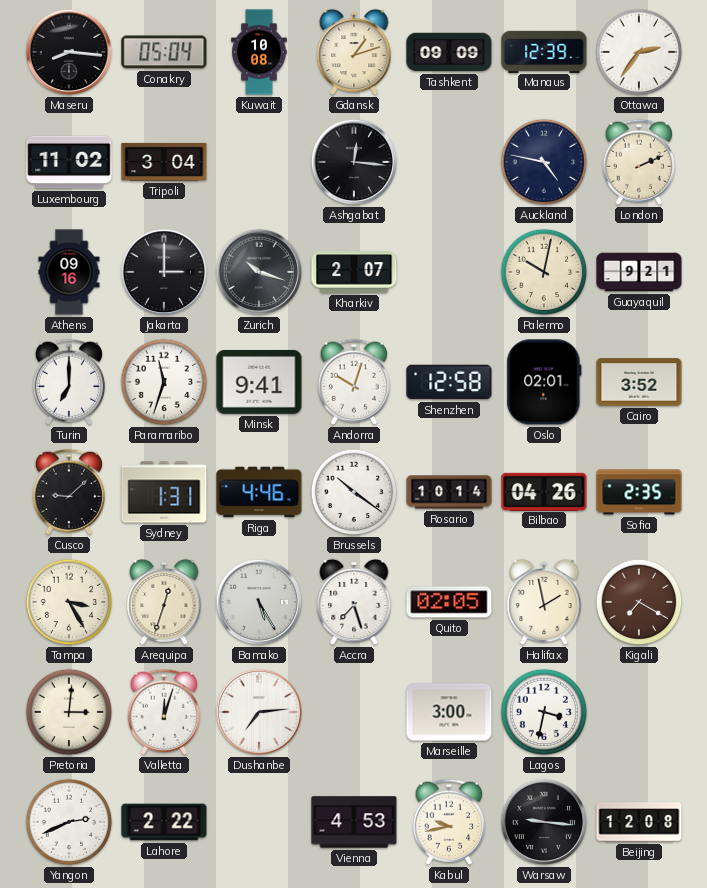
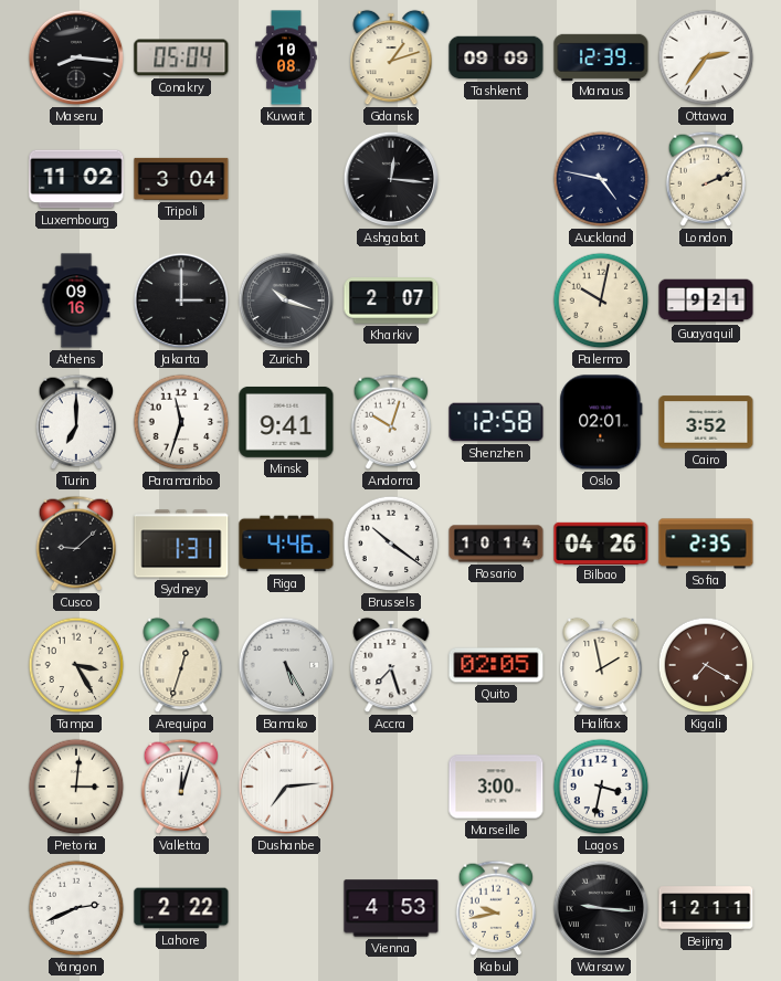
Beijing: 12:08 -> 12:11
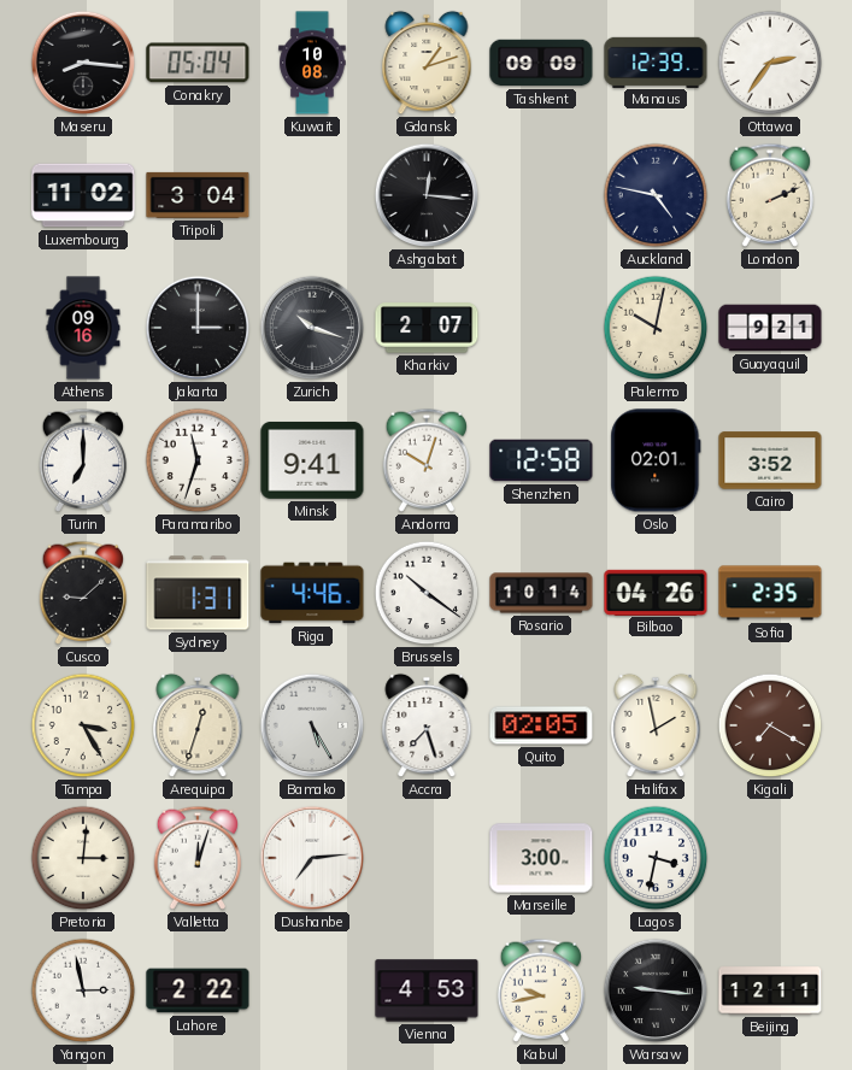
Yangon: 2:41 -> 2:58
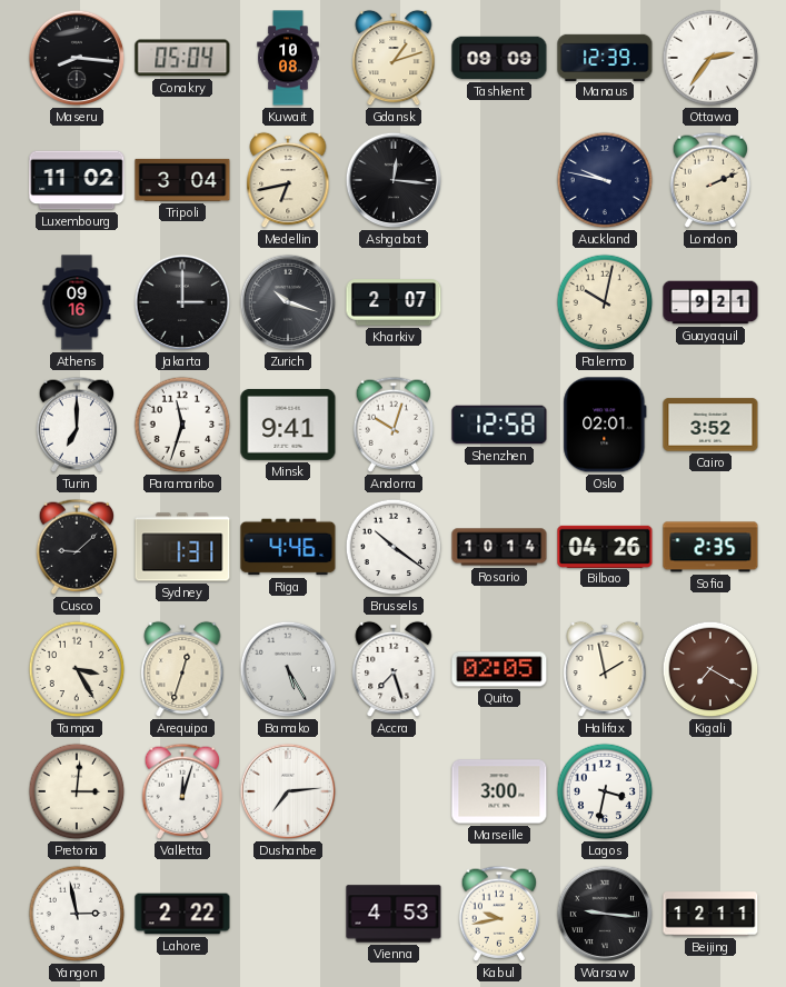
Medellin: none -> 6:43
Auckland: 4:47 -> 9:47
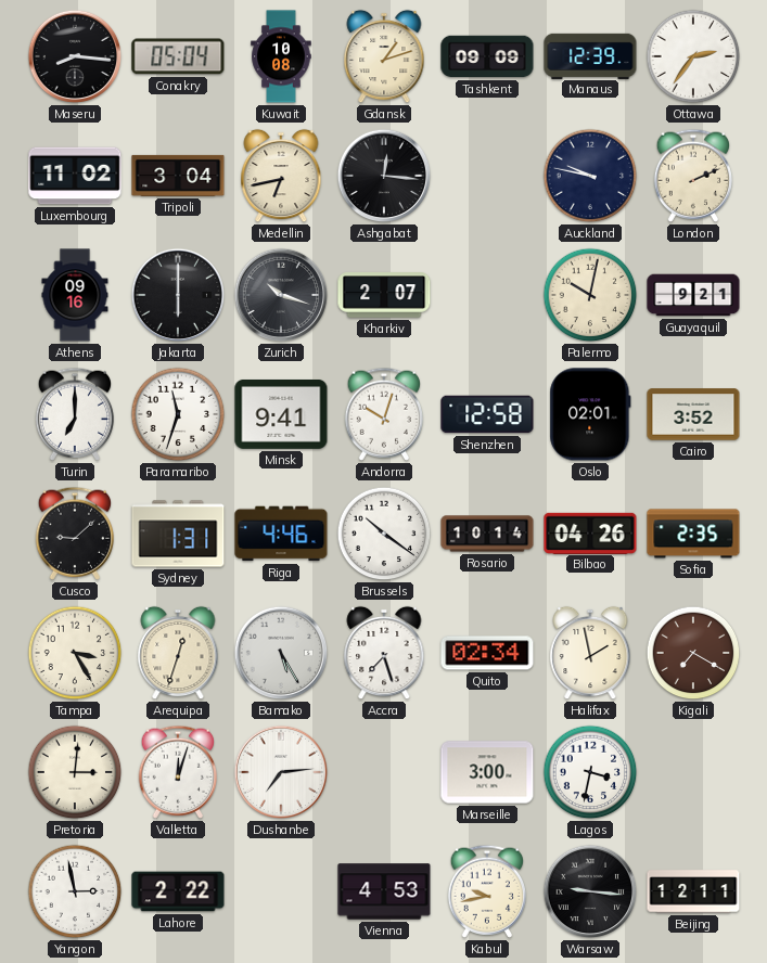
Jakarta: 3:00 -> 6:00
Quito: 02:05 -> 02:34
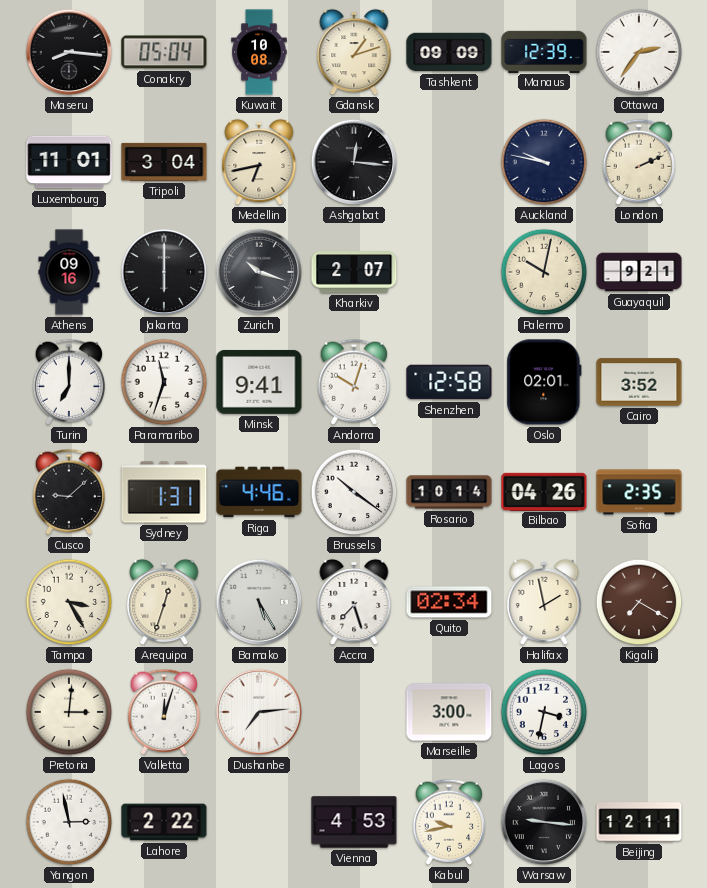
Luxembourg: 11:02 -> 11:01
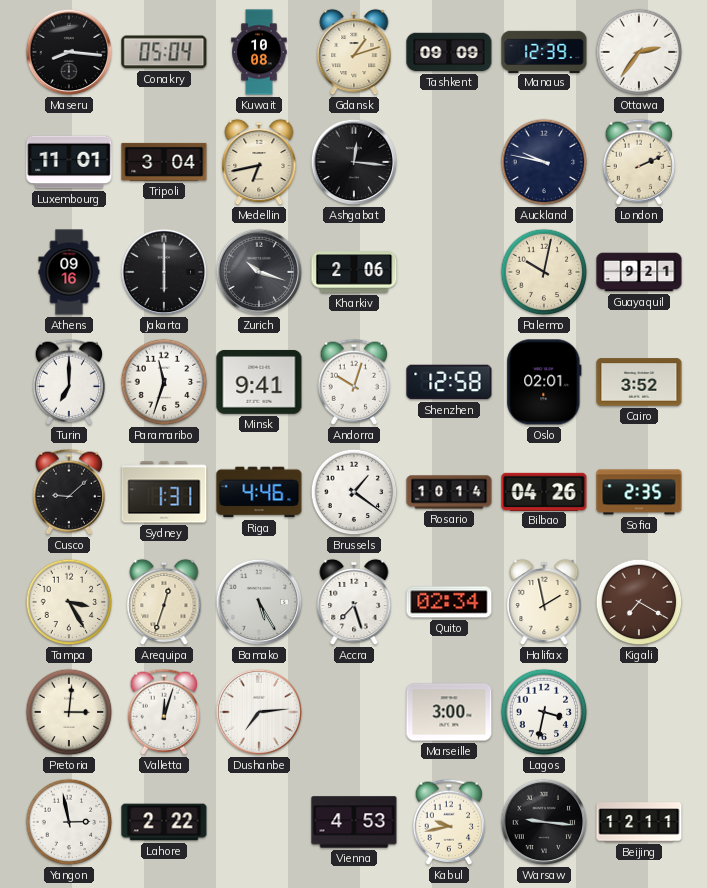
Kharkiv: 2:07 -> 2:06
Brussels: 10:21 -> 1:21
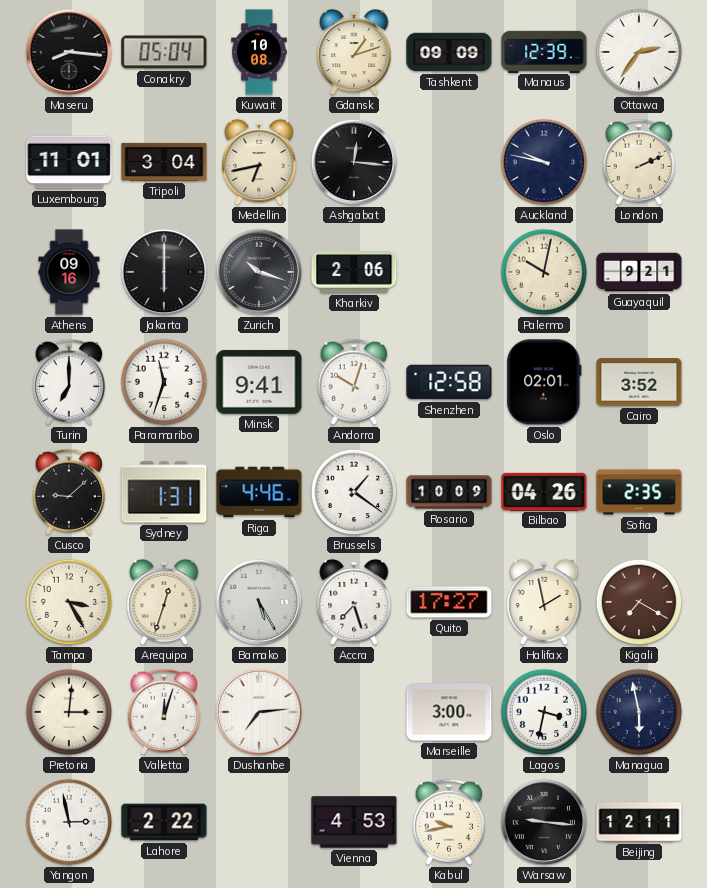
Rosario: 10:14 -> 10:09
Quito: 02:34 -> 17:27
Managua: none -> 5:58
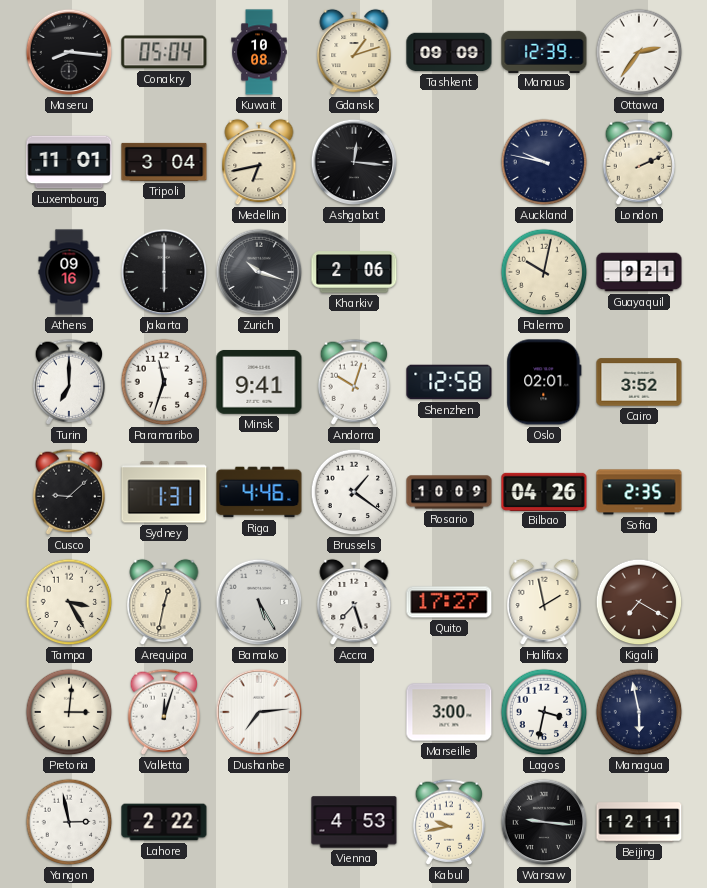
Arequipa: 12:33 -> 12:32
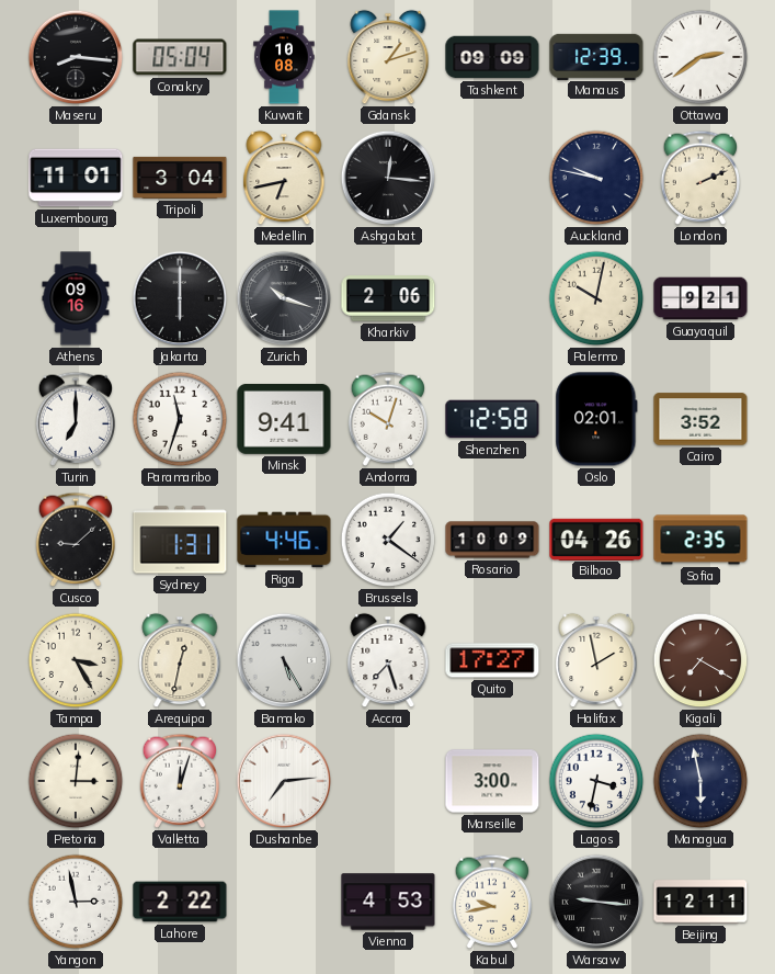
Ottawa: 2:36 -> 2:39
